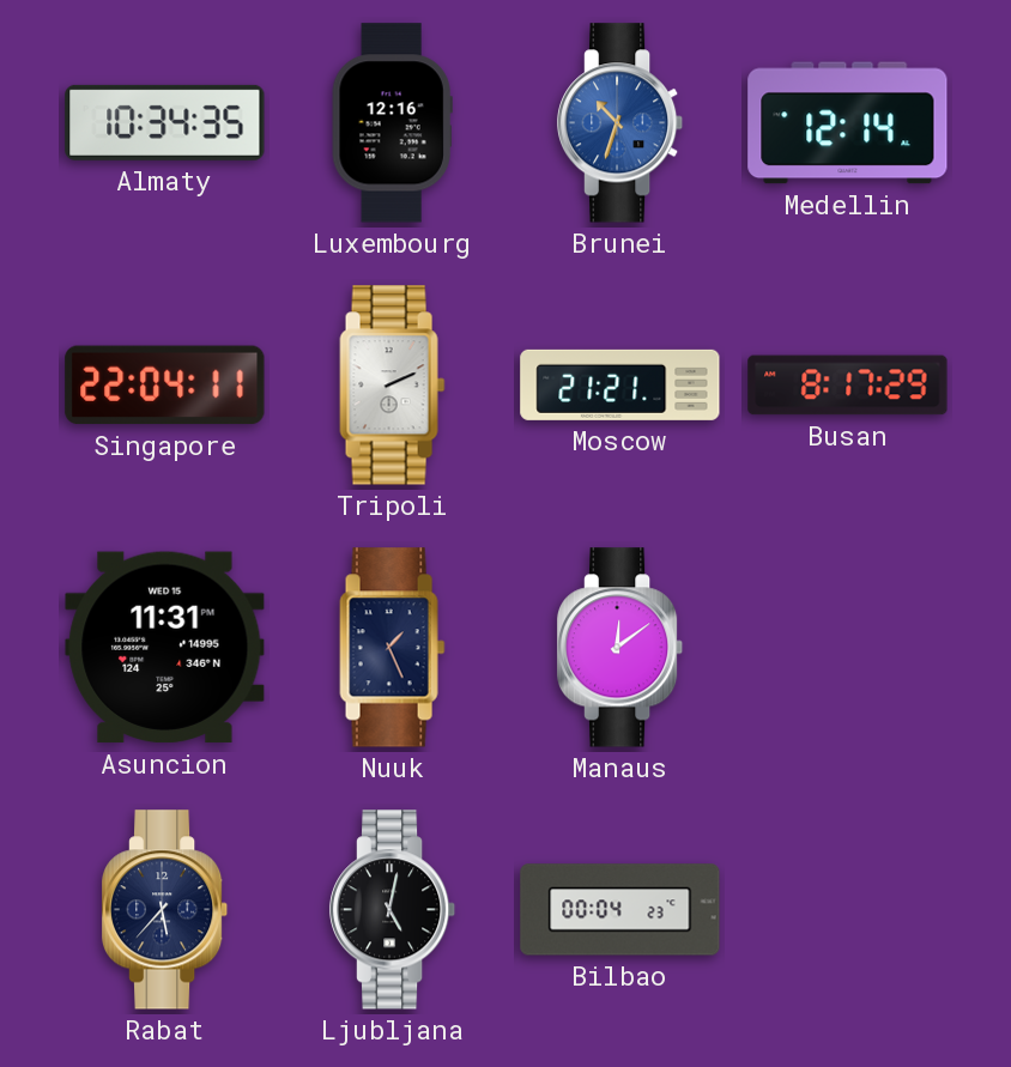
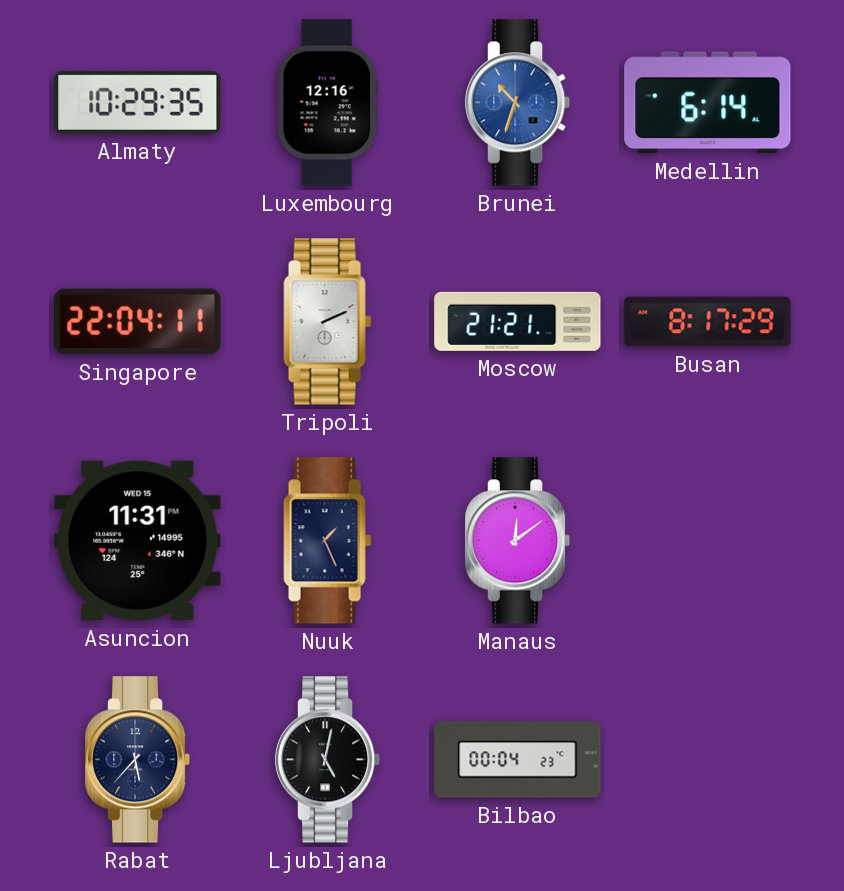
Almaty: 10:34 -> 10:29
Medellin: 12:14 -> 6:14
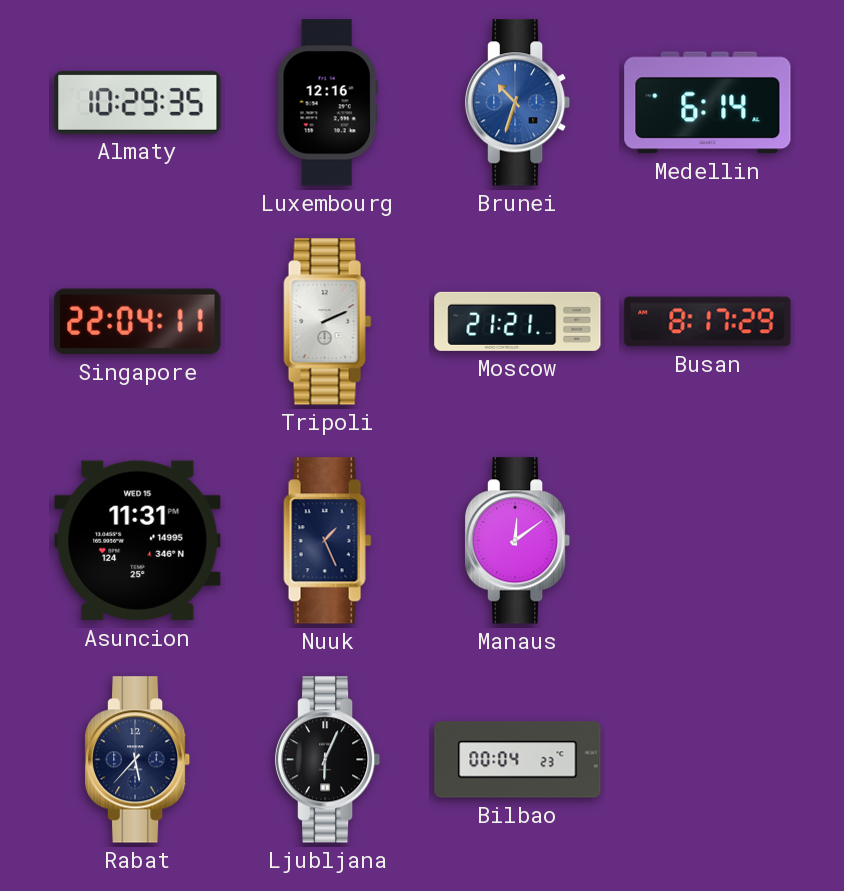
Ljubljana: 5:02 -> 6:04
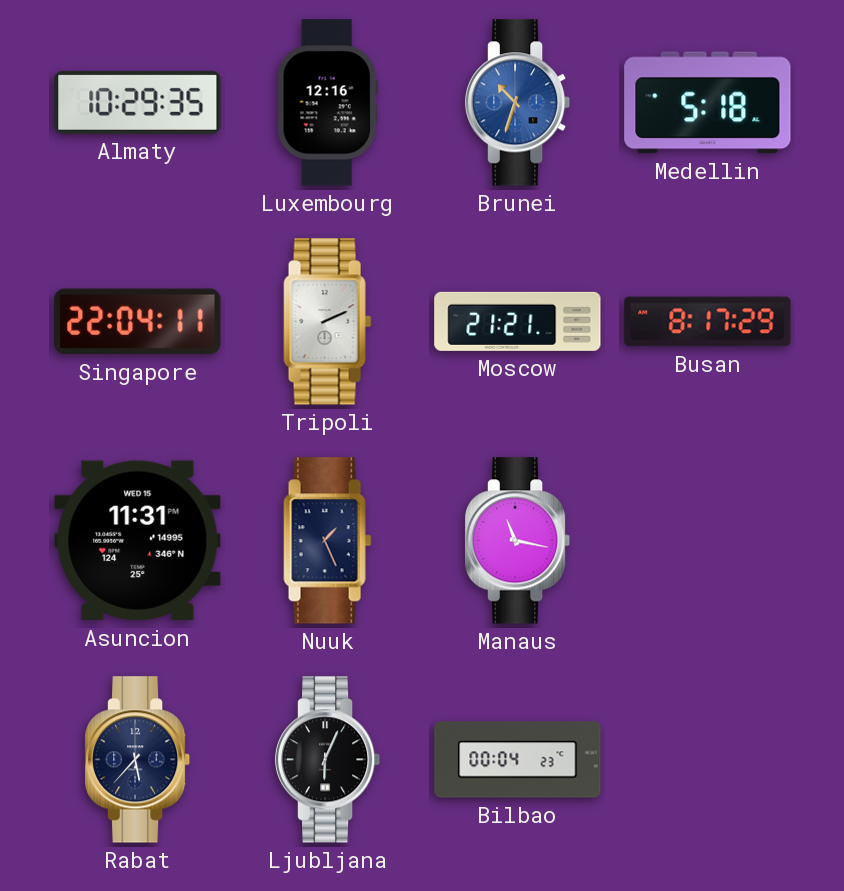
Medellin: 6:14 -> 5:18
Manaus: 12:09 -> 11:17
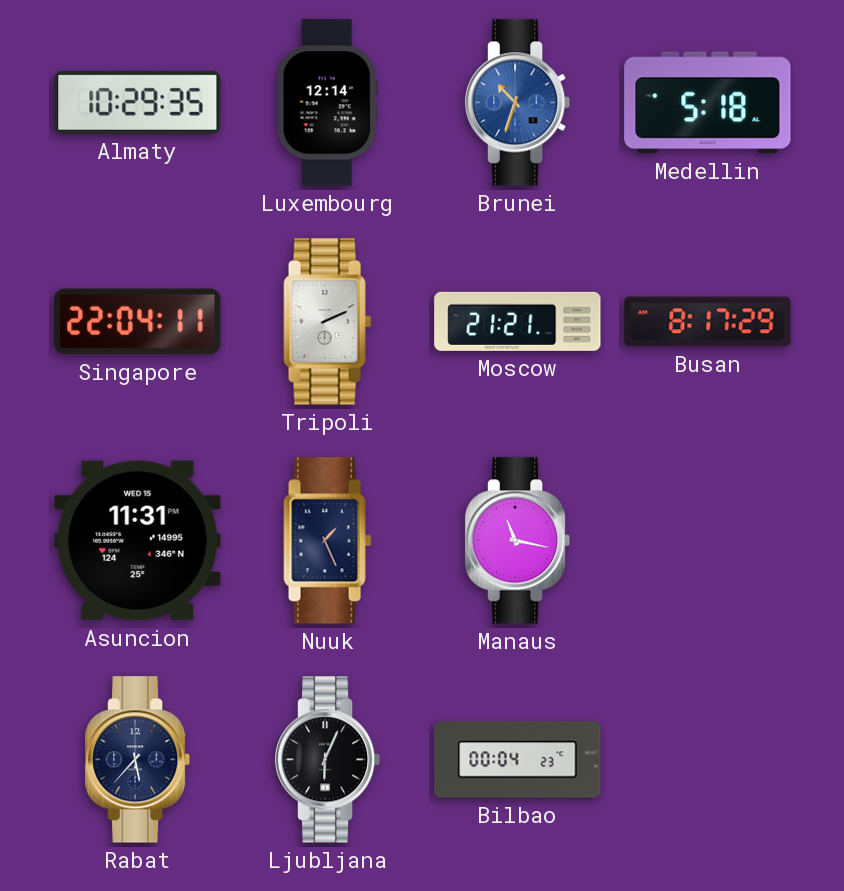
Luxembourg: 12:16 -> 12:14
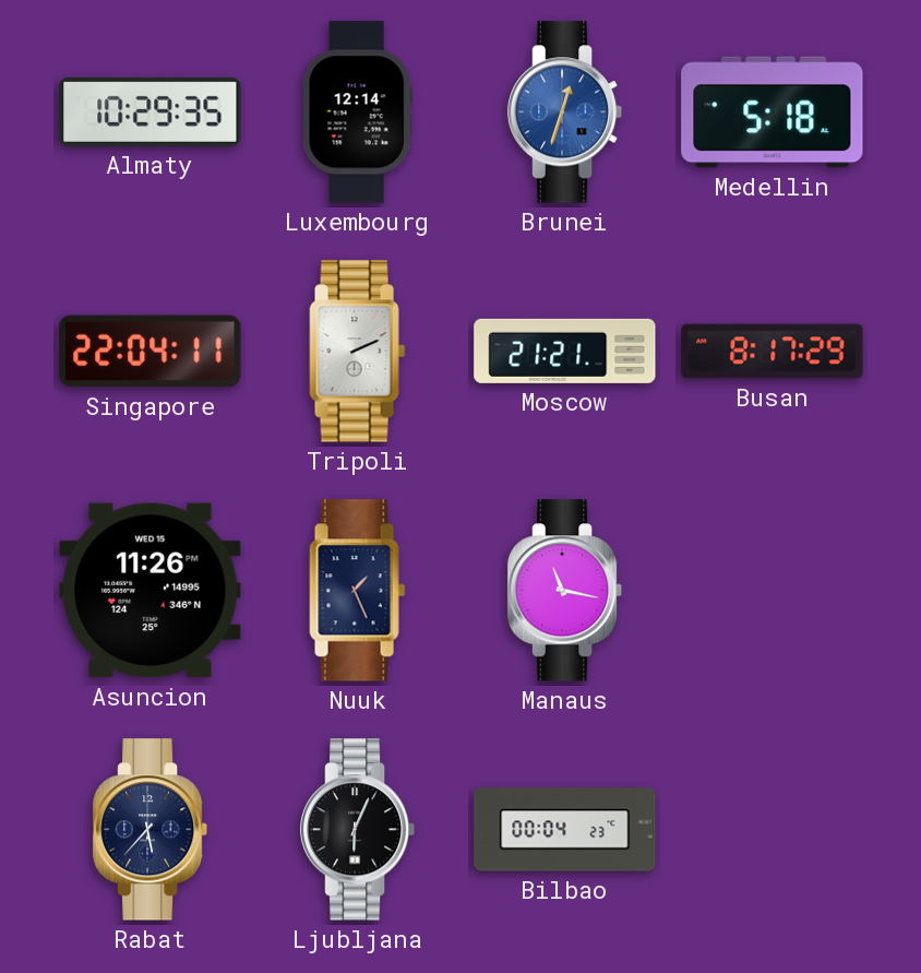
Brunei: 10:33 -> 12:33
Asuncion: 11:31 -> 11:26
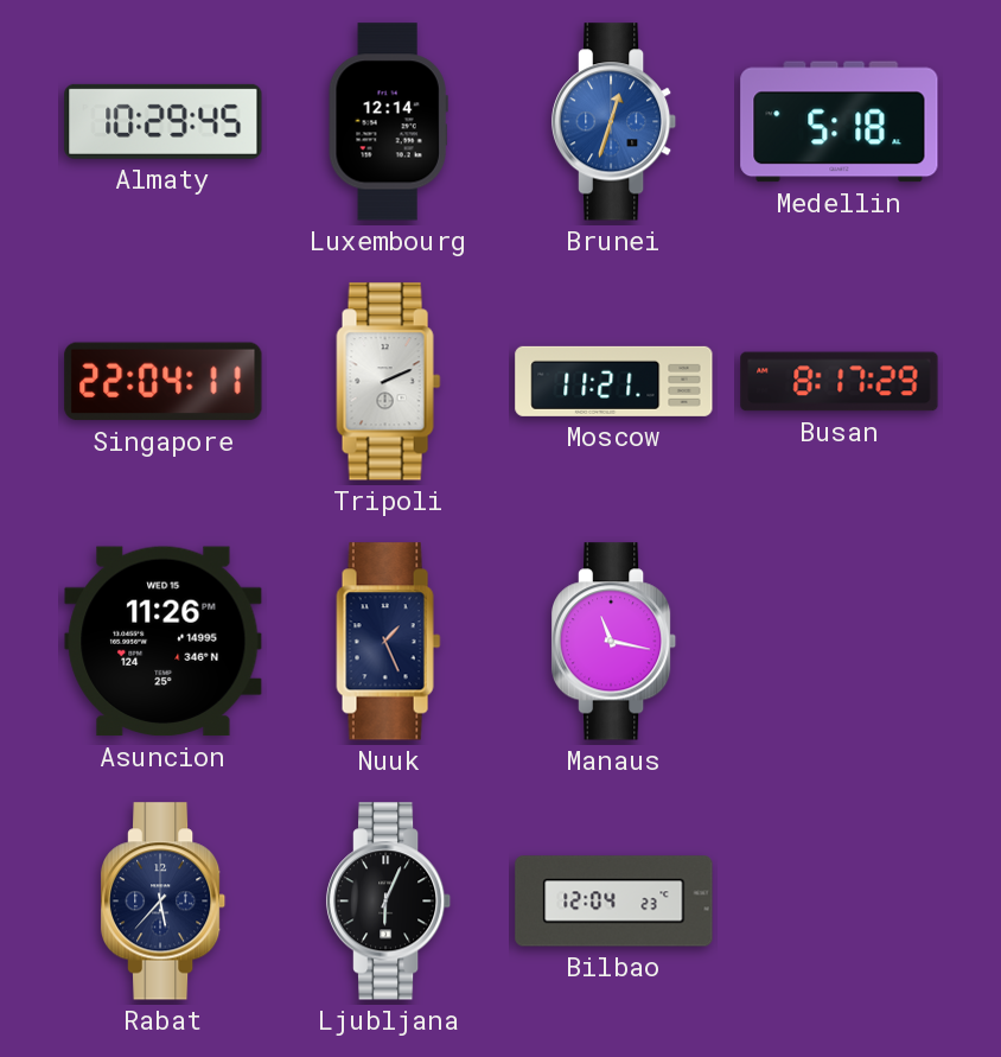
Almaty: 10:29:35 -> 10:29:45
Moscow: 21:21 -> 11:21
Bilbao: 00:04 -> 12:04
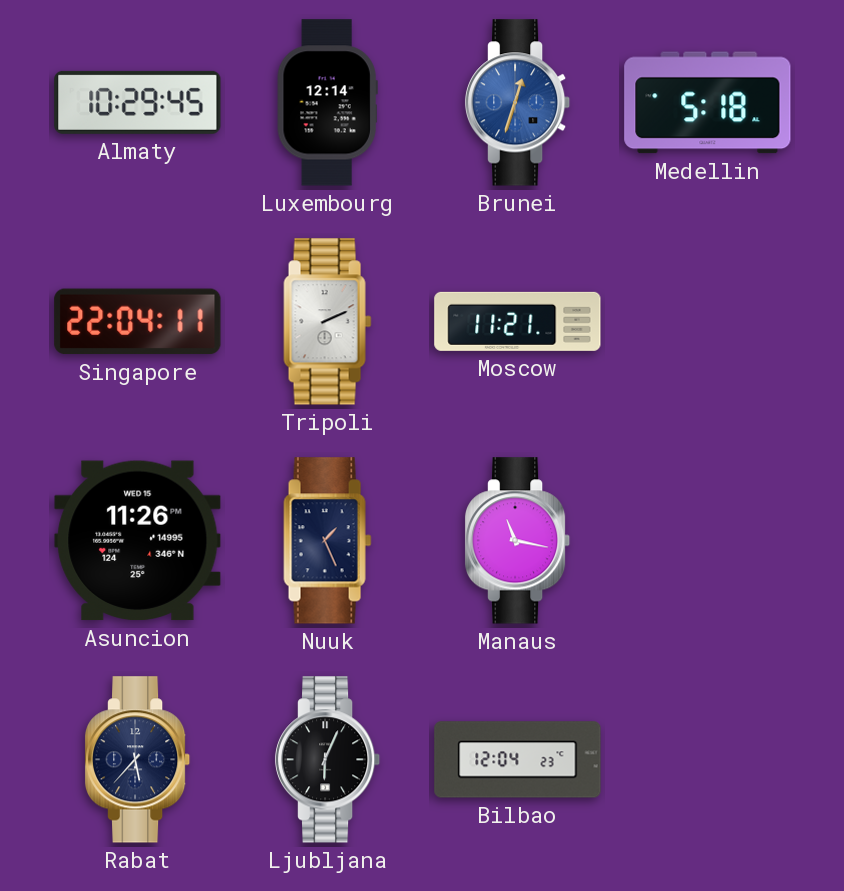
Busan: 8:17 -> none
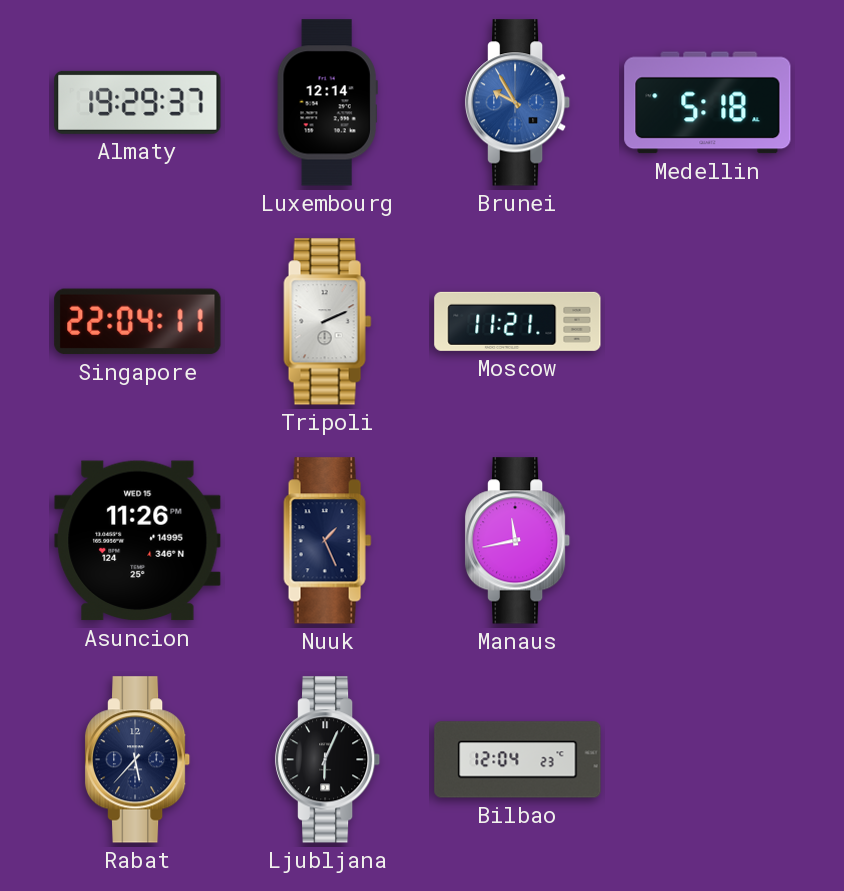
Almaty: 10:29 -> 19:29
Brunei: 12:33 -> 9:55
Manaus: 11:17 -> 11:43
